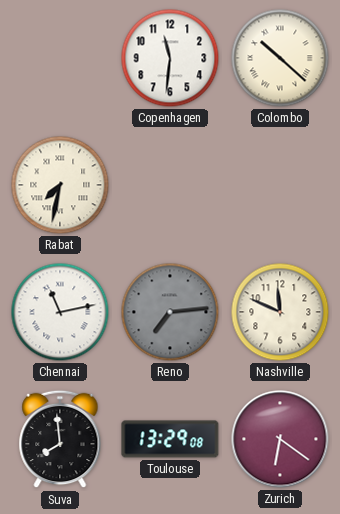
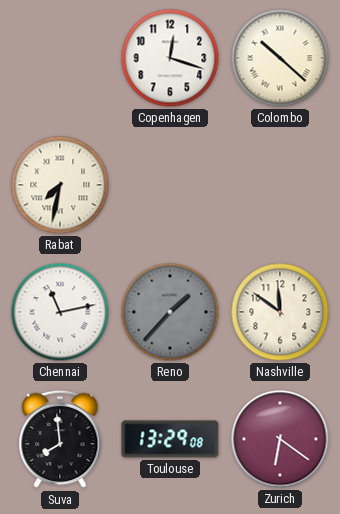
Copenhagen: 11:31 -> 12:18
Reno: 7:14 -> 1:37
Nashville: 11:49 -> 11:51
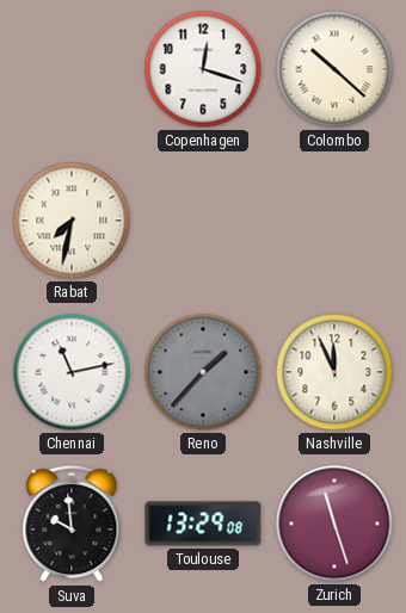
Nashville: 11:51 -> 11:56
Suva: 7:59 -> 9:59
Zurich: 6:21 -> 11:27
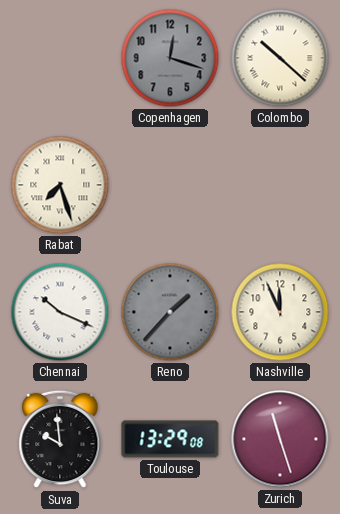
Copenhagen dial: white -> grey
Rabat: 7:32 -> 7:27
Chennai: 11:13 -> 10:19
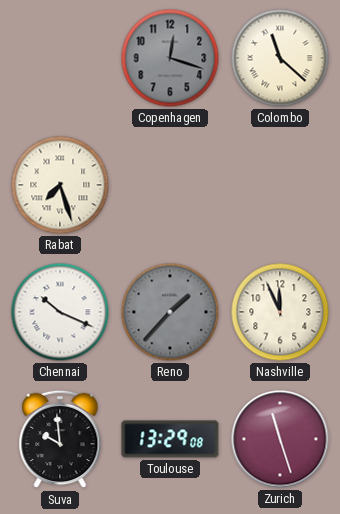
Colombo: 10:22 -> 11:22
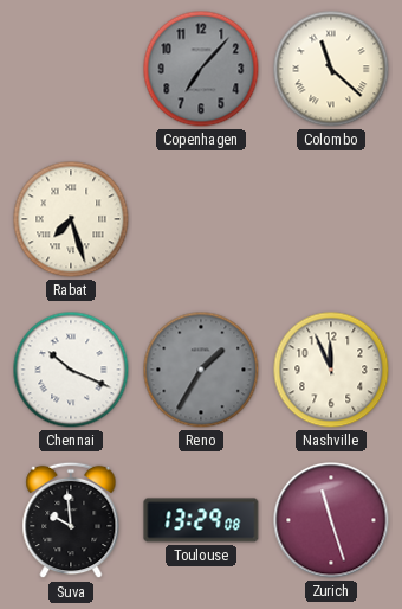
Copenhagen: 12:18 -> 7:07
Reno: 1:37 -> 1:35
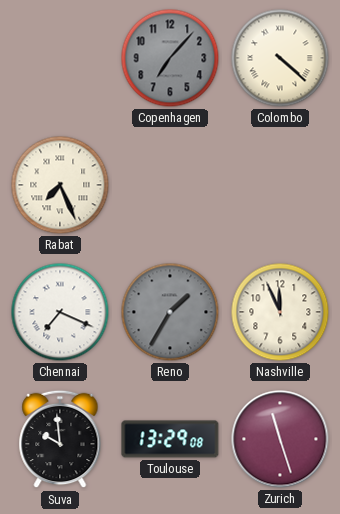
Colombo: 11:22 -> 4:22
Rabat: 7:27 -> 7:26
Chennai: 10:19 -> 7:19
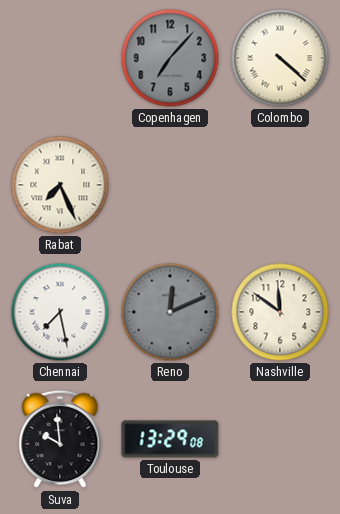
Chennai: 7:19 -> 7:28
Reno: 1:35 -> 12:11
Nashville: 11:56 -> 11:51
Zurich: 11:27 -> none
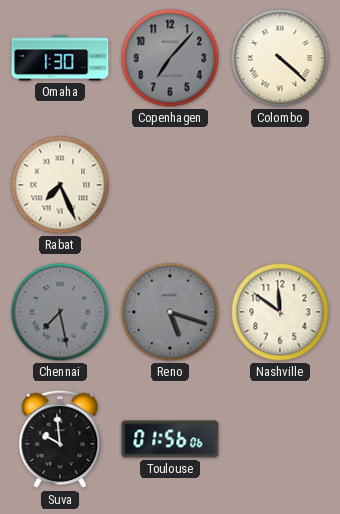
Omaha: none -> 1:30
Chennai dial: white -> grey
Reno: 12:11 -> 5:18
Toulouse: 13:29 -> 01:56
